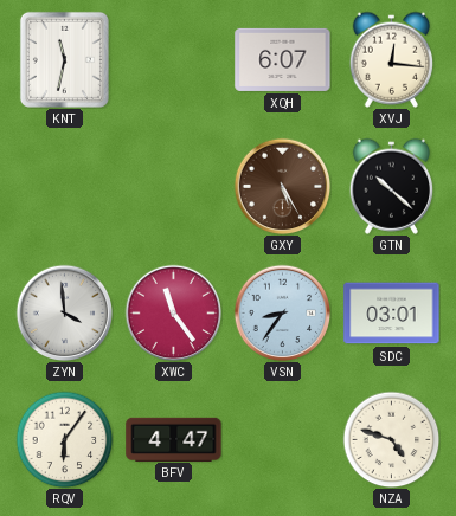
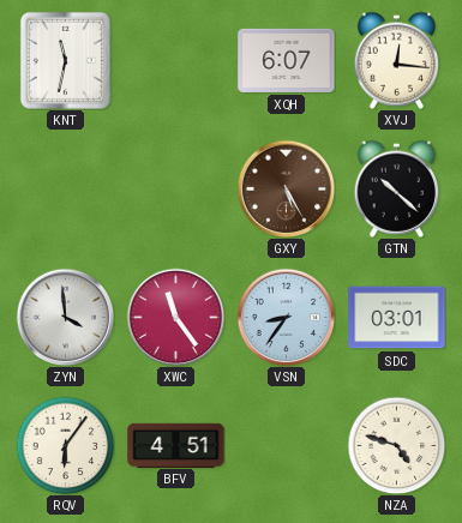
BFV: 4:47 -> 4:51
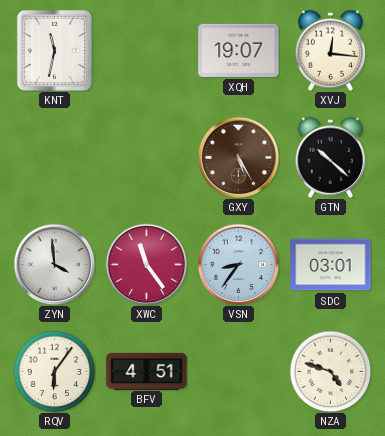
XQH: 6:07 -> 19:07
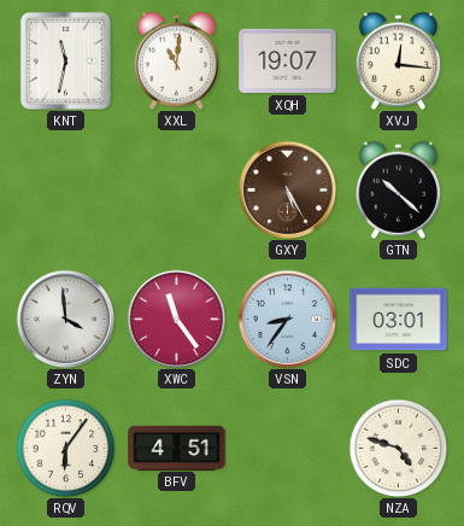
XXL: none -> 11:01
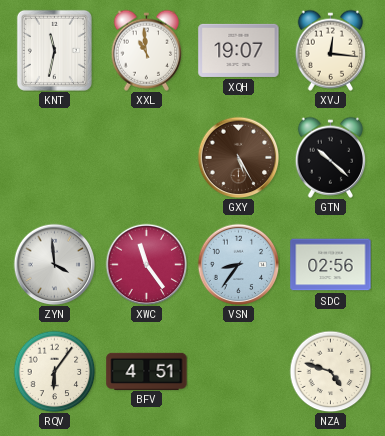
XXL: 11:01 -> 10:59
SDC: 03:01 -> 02:56
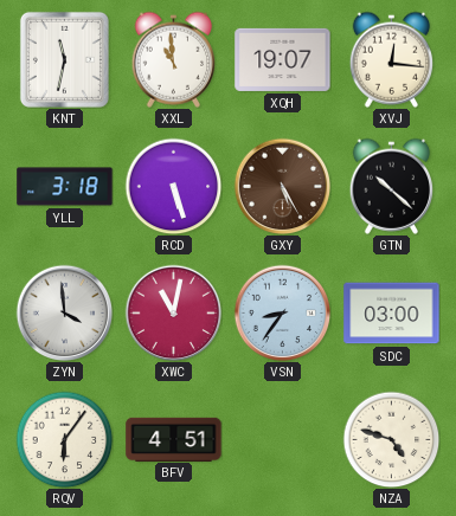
YLL: none -> 3:18
RCD: none -> 5:27
XWC: 11:24 -> 11:02
SDC: 02:56 -> 03:00
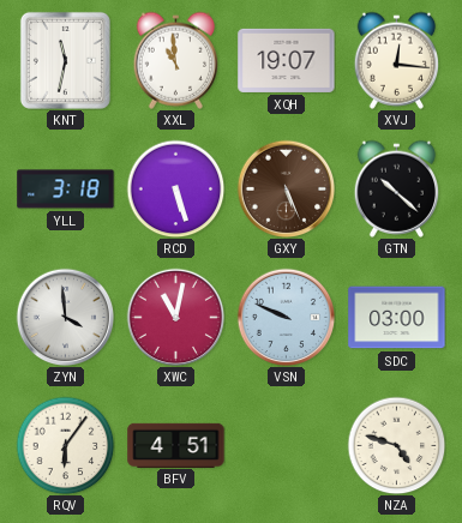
GXY: 5:25 -> 5:26
VSN: 8:36 -> 9:49
